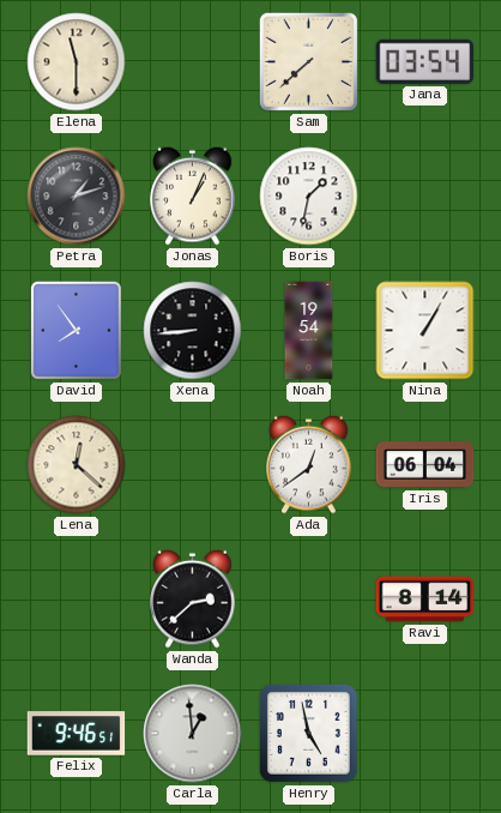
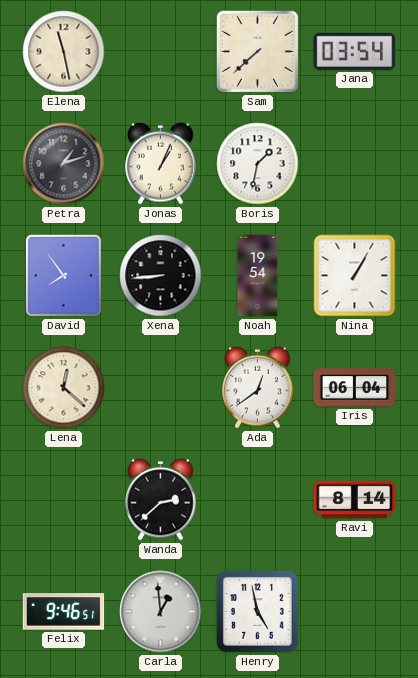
Elena: 11:30 -> 11:28
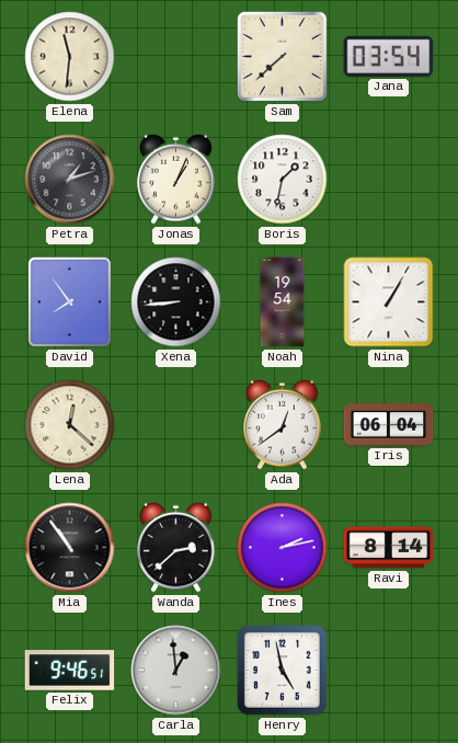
Elena: 11:28 -> 11:31
Mia: none -> 10:54
Ines: none -> 2:13
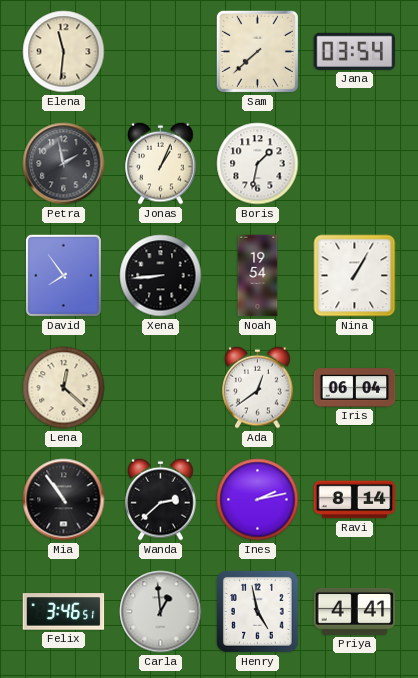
Petra: 1:12 -> 1:58
Felix: 9:46 -> 3:46
Priya: none -> 4:41
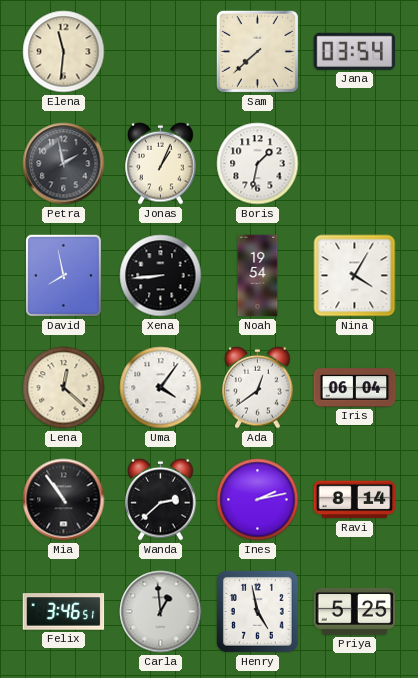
David: 7:54 -> 7:58
Nina: 1:05 -> 4:05
Uma: none -> 4:06
Priya: 4:41 -> 5:25
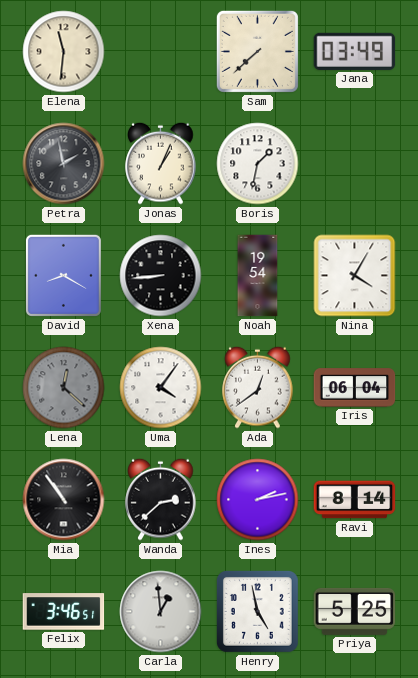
Jana: 03:54 -> 03:49
David: 7:58 -> 8:20
Lena dial: cream -> grey
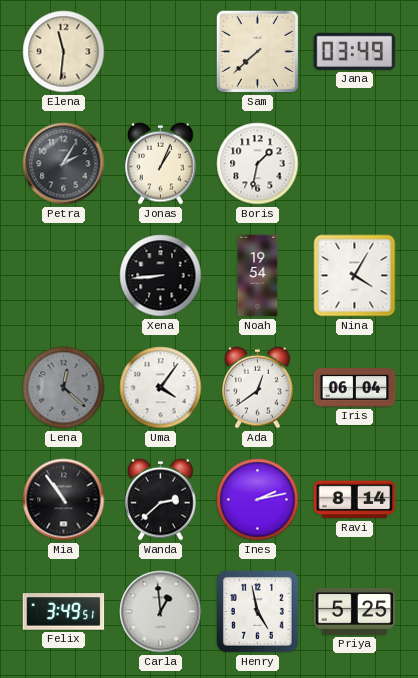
Petra: 1:58 -> 2:05
David: 8:20 -> none
Felix: 3:46 -> 3:49
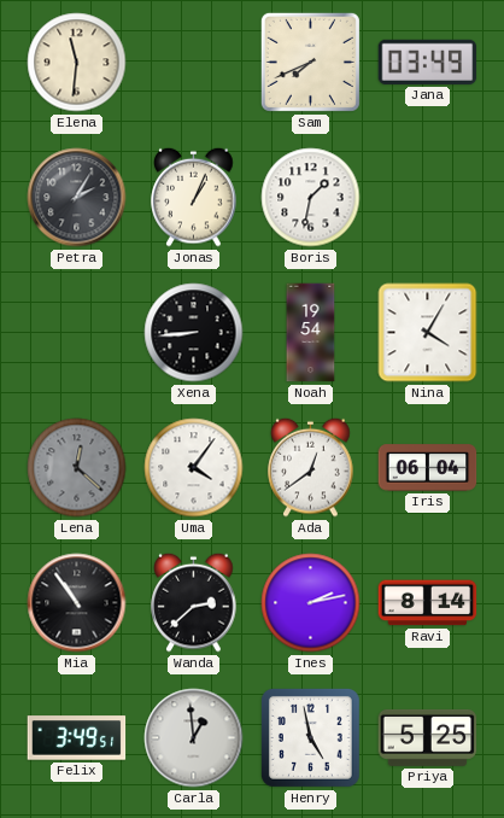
Sam: 7:38 -> 7:41
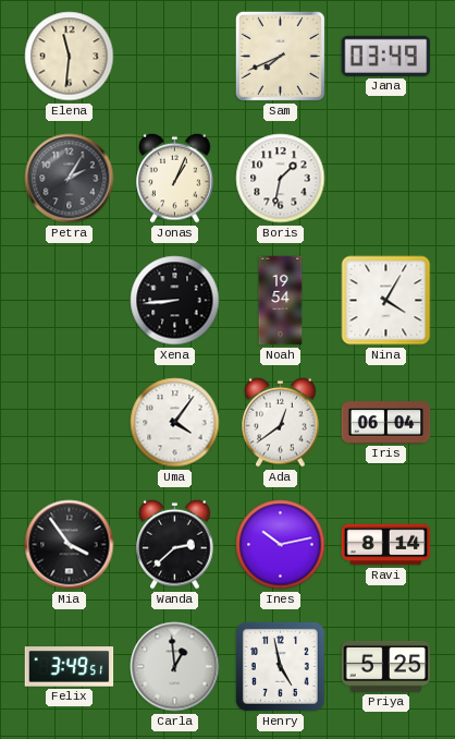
Lena: 12:22 -> none
Mia: 10:54 -> 3:54
Ines: 2:13 -> 10:13
